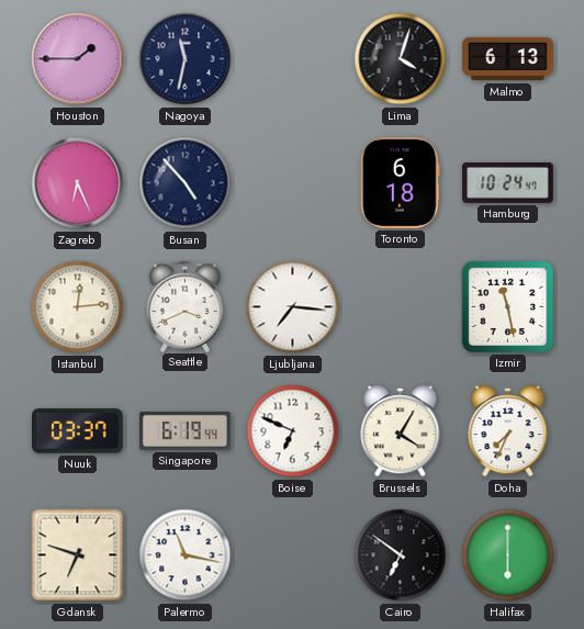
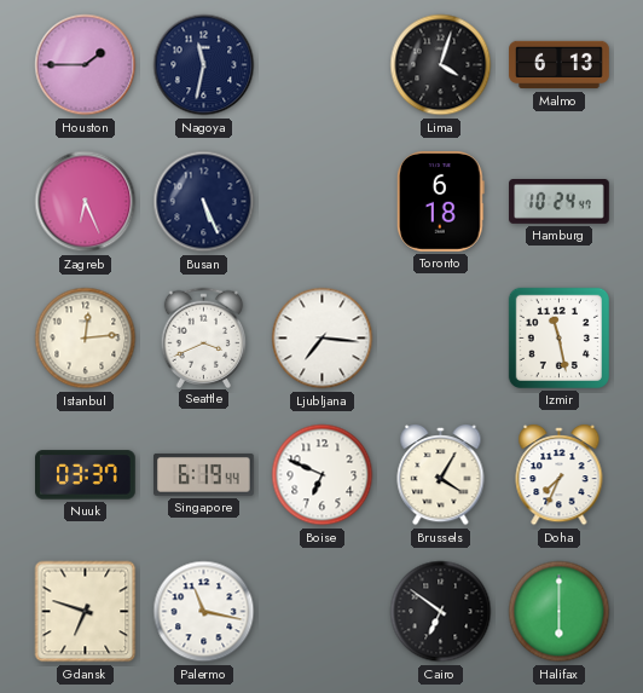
Busan: 4:53 -> 5:26
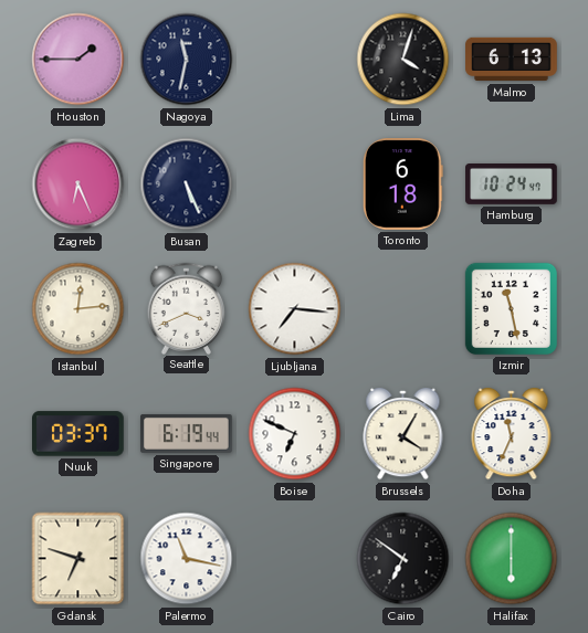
Doha: 7:34 -> 11:34
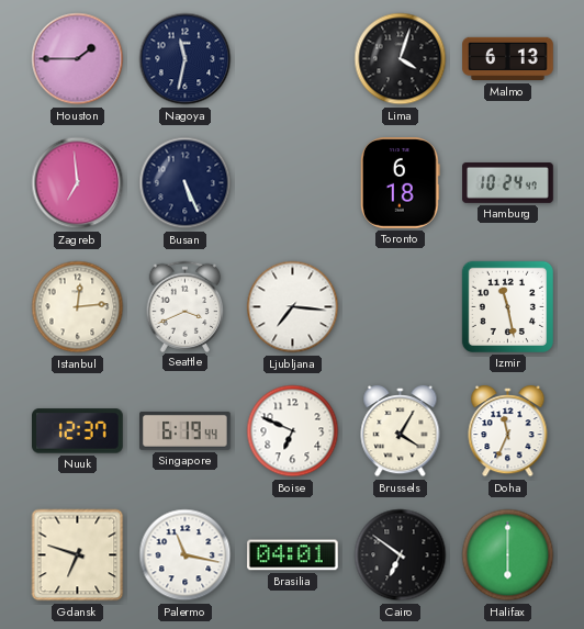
Zagreb: 6:26 -> 6:59
Nuuk: 03:37 -> 12:37
Brasilia: none -> 04:01
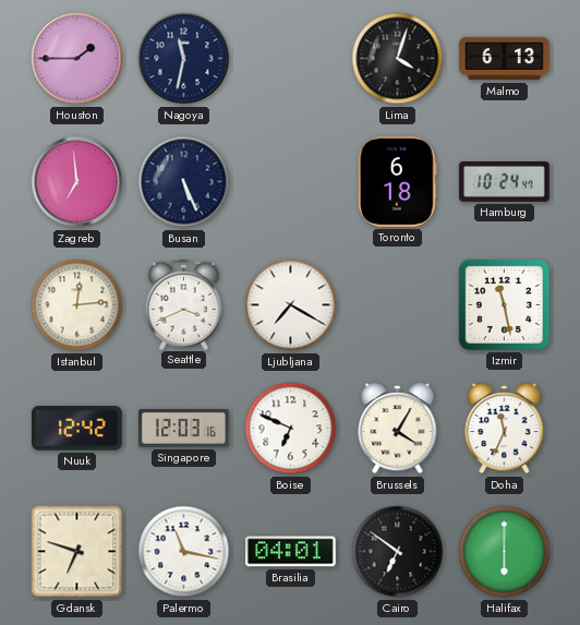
Ljubljana: 7:16 -> 7:20
Nuuk: 12:37 -> 12:42
Singapore: 6:19 -> 12:03
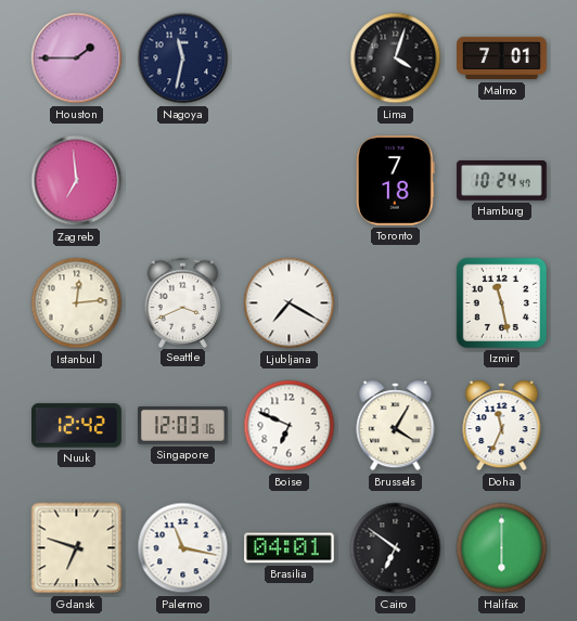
Malmo: 6:13 -> 7:01
Busan: 5:26 -> none
Toronto: 6:18 -> 7:18
